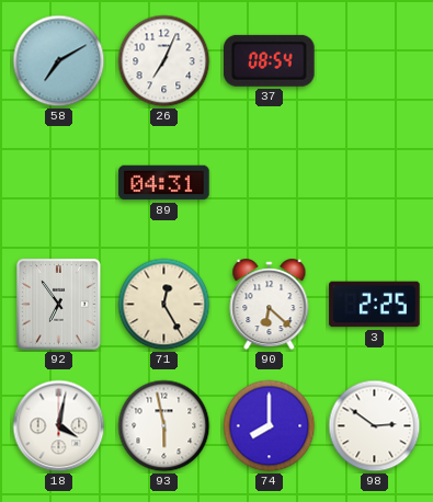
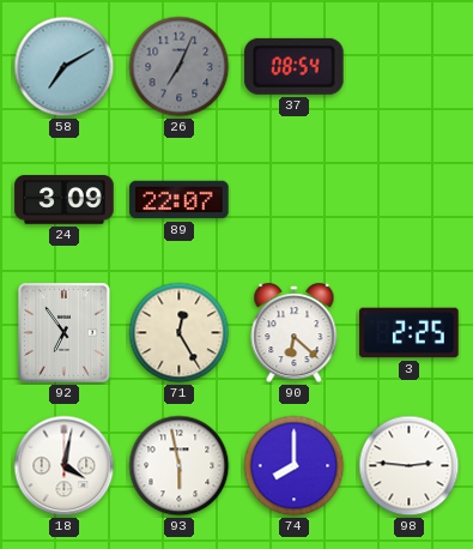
26 dial: white -> grey
24: none -> 3:09
89: 04:31 -> 22:07
98: 2:51 -> 2:46
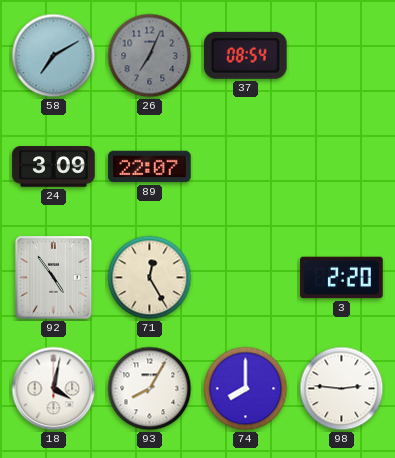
92: 6:54 -> 4:54
90: 6:22 -> none
3: 2:25 -> 2:20
93: 5:58 -> 8:05
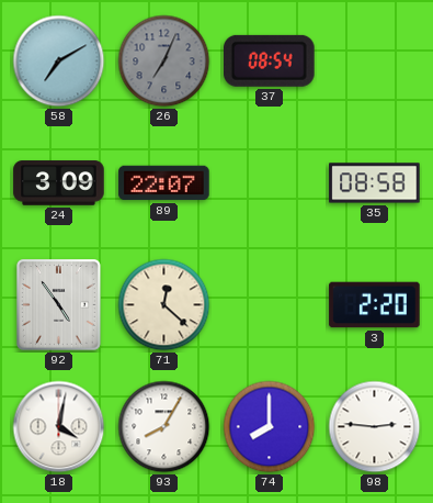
35: none -> 08:58
71: 12:25 -> 12:22
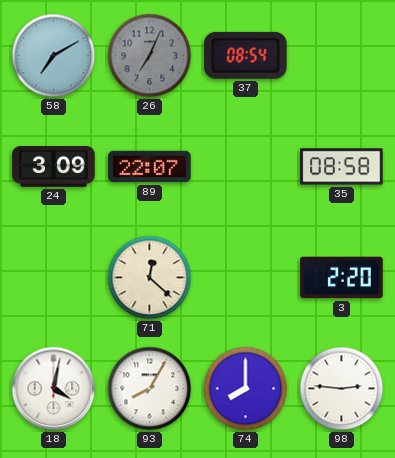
92: 4:54 -> none
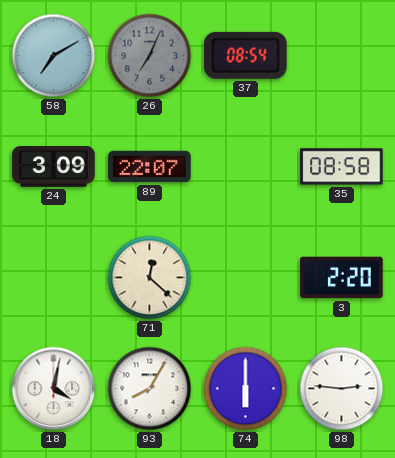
74: 8:00 -> 6:00
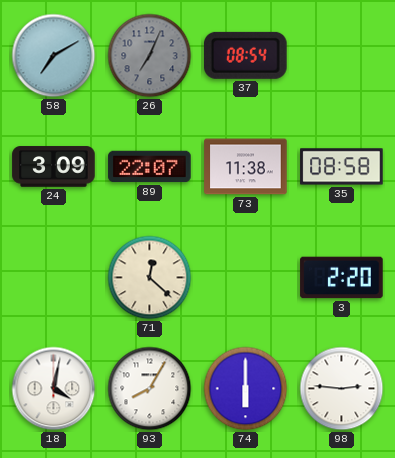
73: none -> 11:38
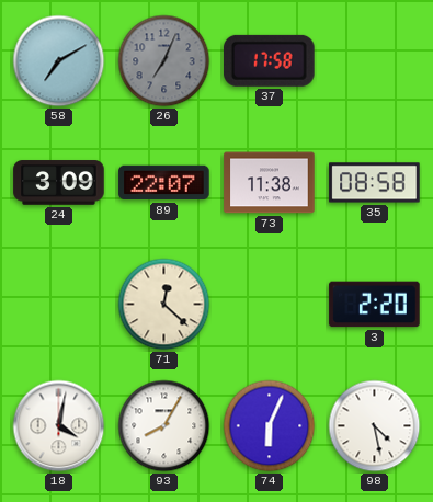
37: 08:54 -> 17:58
74: 6:00 -> 6:04
98: 2:46 -> 4:28
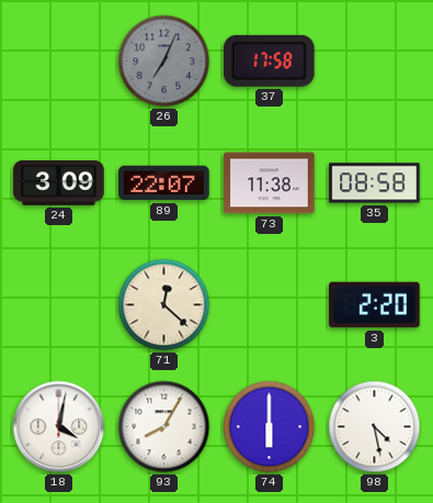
58: 7:10 -> none
74: 6:04 -> 6:00
